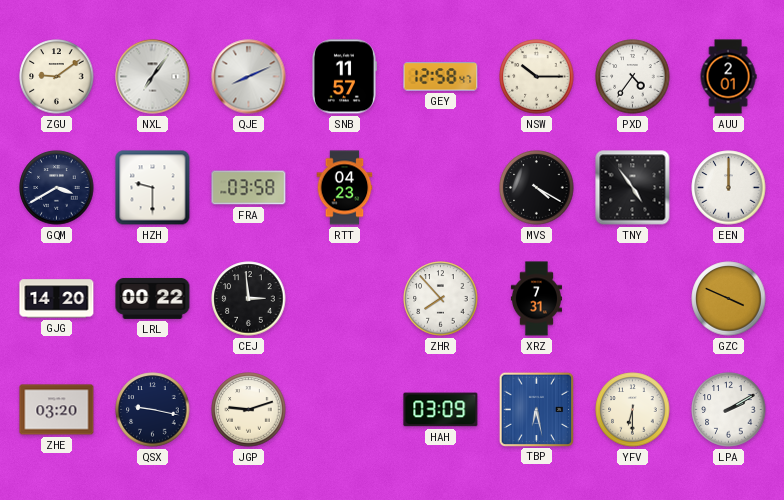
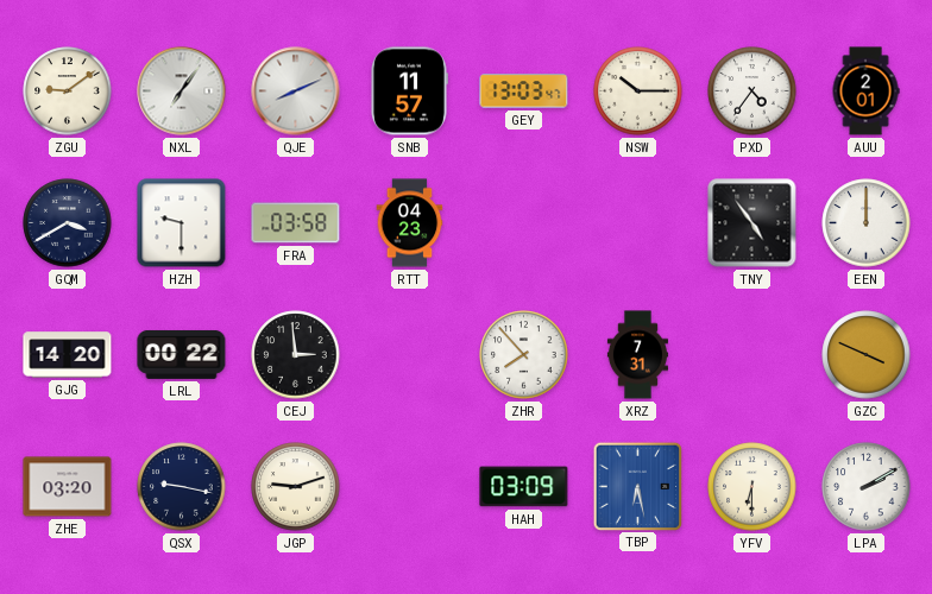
GEY: 12:58 -> 13:03
MVS: 4:20 -> none
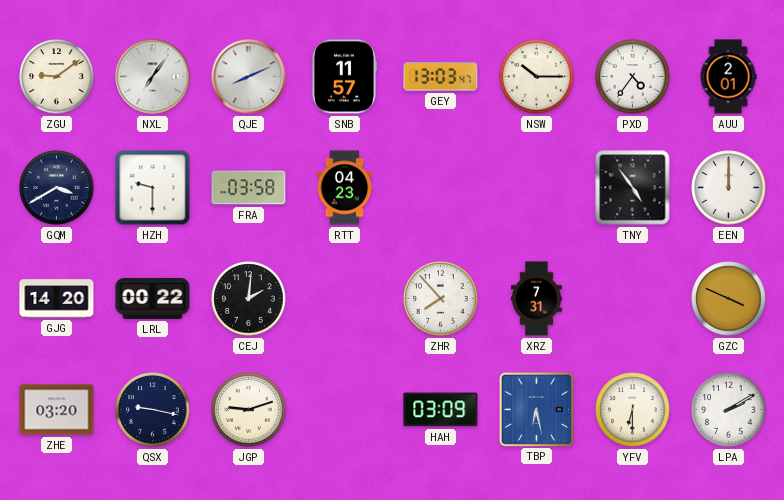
CEJ: 2:59 -> 2:01
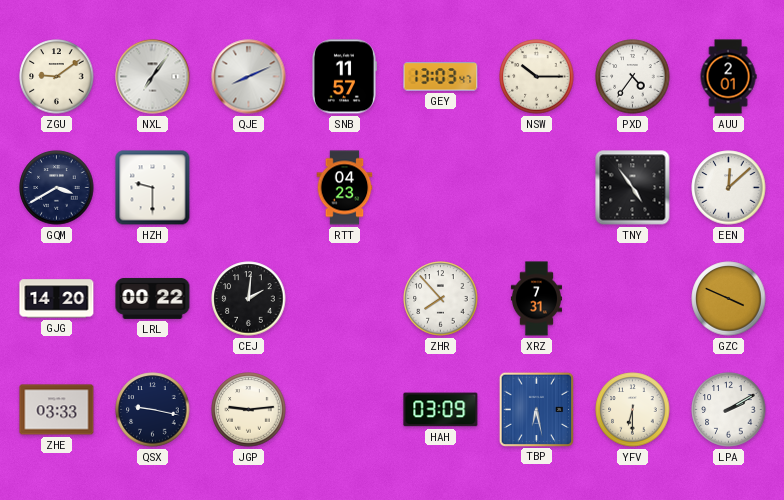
FRA: 03:58 -> none
EEN: 12:00 -> 12:08
ZHE: 03:20 -> 03:33
JGP: 9:12 -> 9:14
